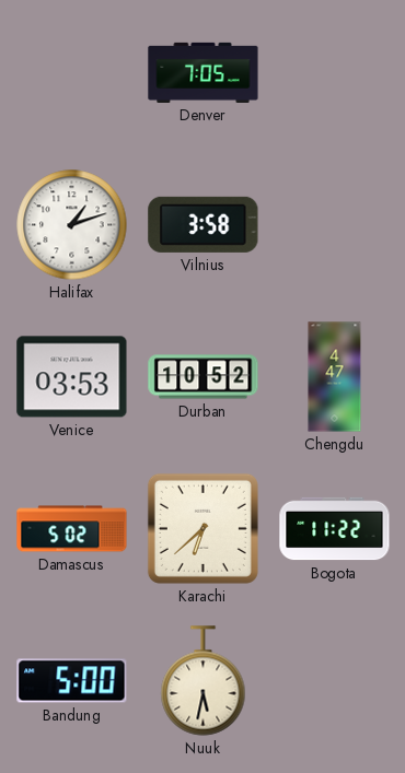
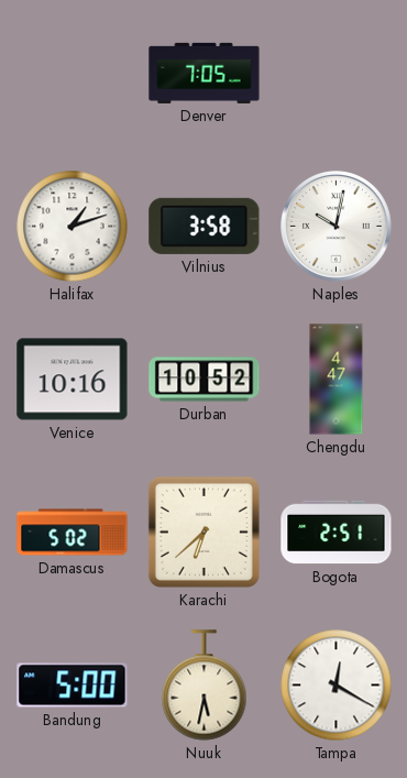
Naples: none -> 10:02
Venice: 03:53 -> 10:16
Bogota: 11:22 -> 2:51
Tampa: none -> 12:20
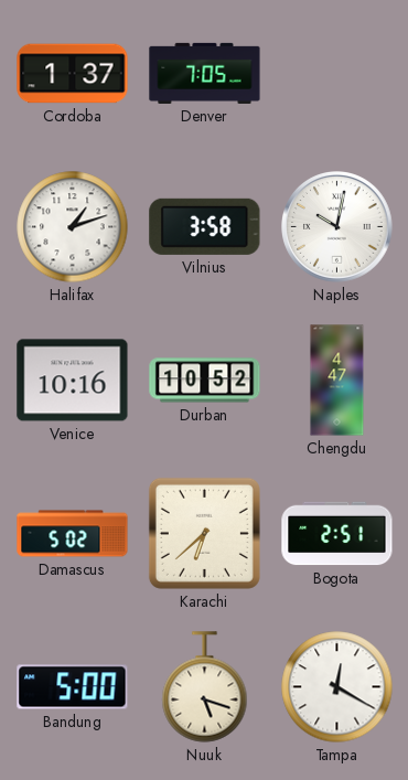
Cordoba: none -> 1:37
Nuuk: 5:32 -> 5:18
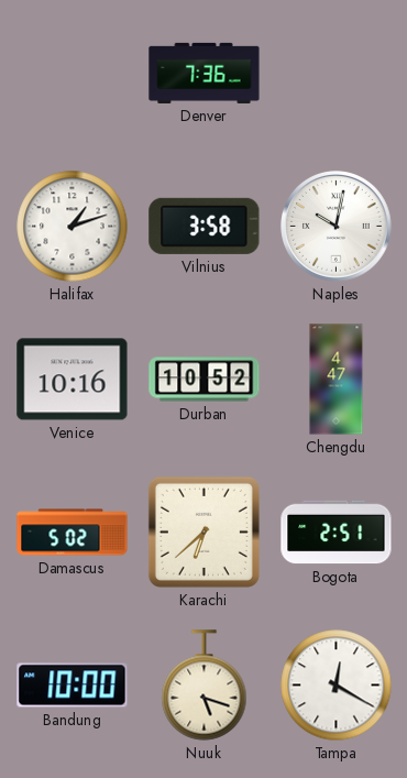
Cordoba: 1:37 -> none
Denver: 7:05 -> 7:36
Bandung: 5:00 -> 10:00
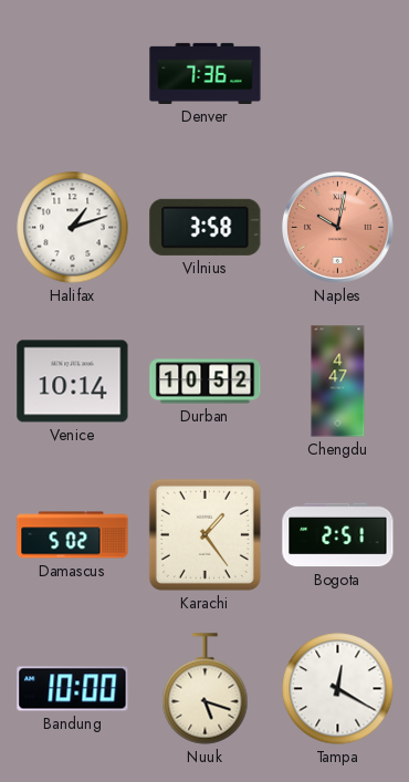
Naples dial: white -> salmon
Venice: 10:16 -> 10:14
Karachi: 6:38 -> 1:24
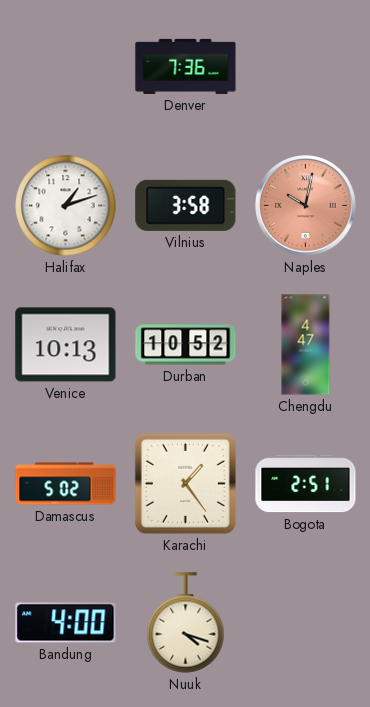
Venice: 10:14 -> 10:13
Bandung: 10:00 -> 4:00
Nuuk: 5:18 -> 4:18
Tampa: 12:20 -> none
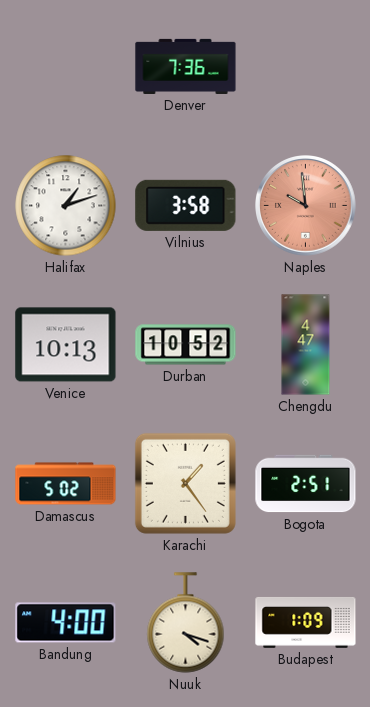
Naples: 10:02 -> 9:59
Budapest: none -> 1:09
